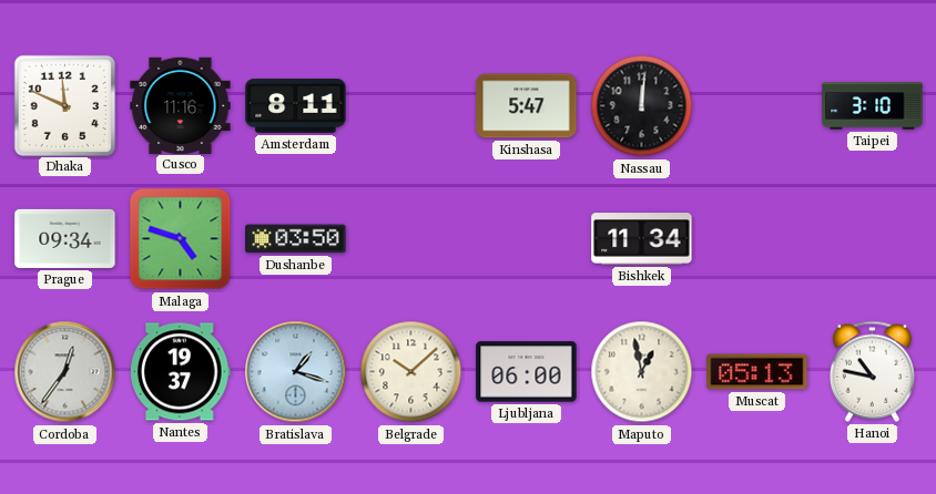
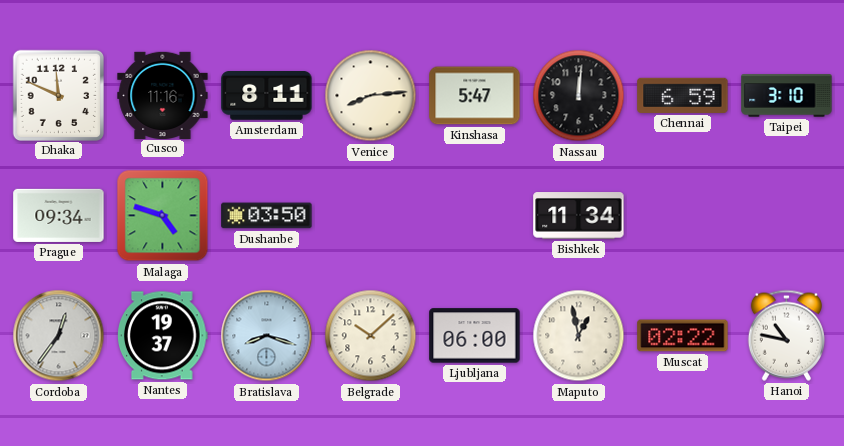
Venice: none -> 8:14
Chennai: none -> 6:59
Bratislava: 1:18 -> 8:18
Muscat: 05:13 -> 02:22
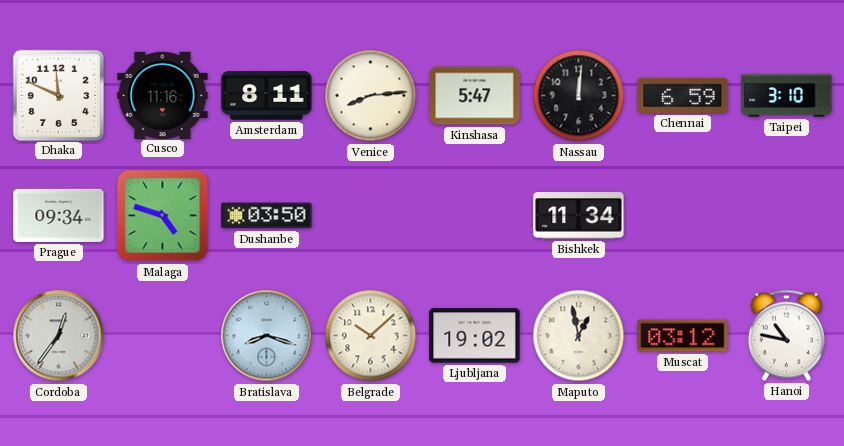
Nantes: 19:37 -> none
Ljubljana: 06:00 -> 19:02
Muscat: 02:22 -> 03:12
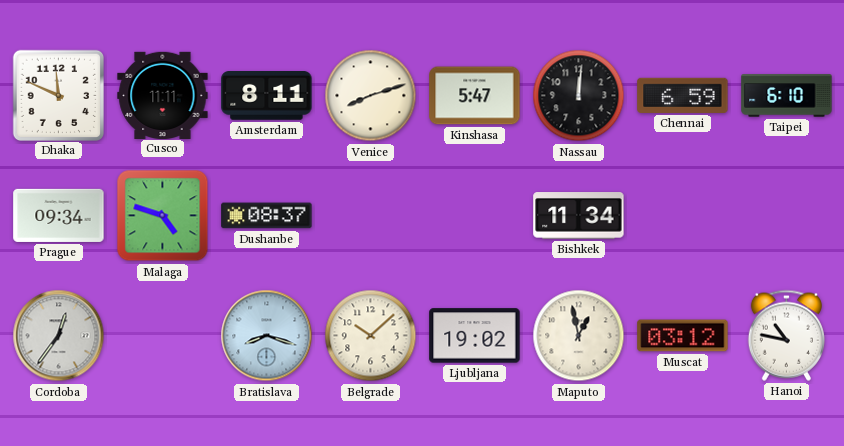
Cusco: 11:16 -> 11:11
Venice: 8:14 -> 8:12
Taipei: 3:10 -> 6:10
Dushanbe: 03:50 -> 08:37
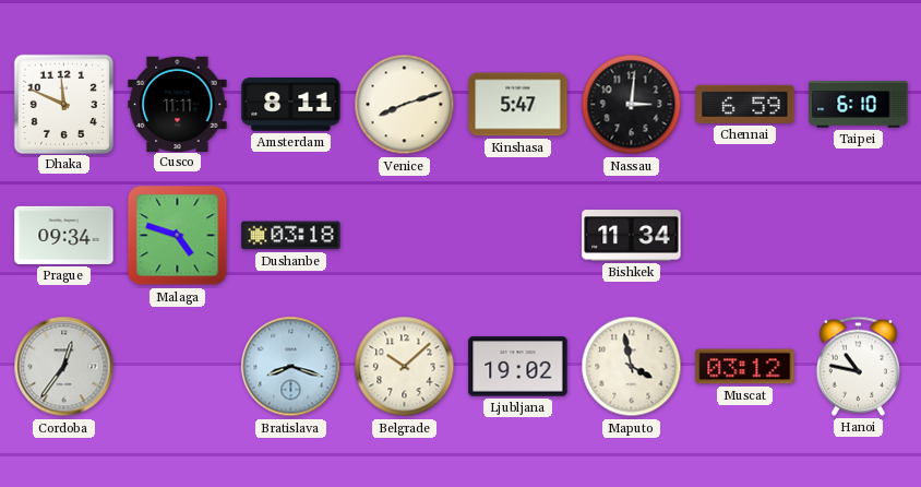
Nassau: 12:01 -> 3:01
Dushanbe: 08:37 -> 03:18
Maputo: 12:58 -> 3:58
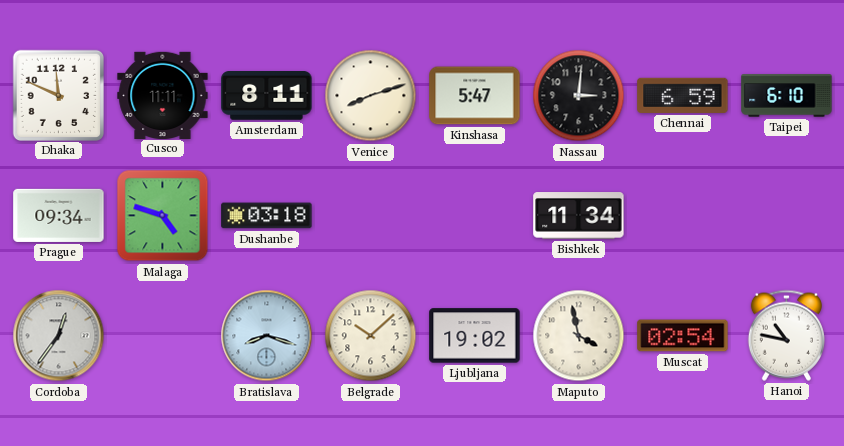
Muscat: 03:12 -> 02:54
